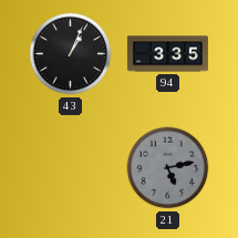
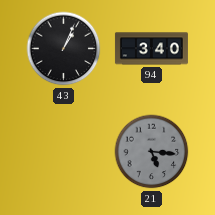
94: 3:35 -> 3:40
21: 5:13 -> 5:16
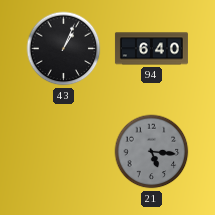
94: 3:40 -> 6:40
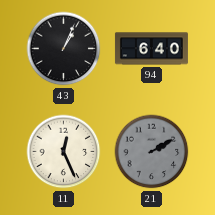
11: none -> 12:26
21: 5:16 -> 2:10
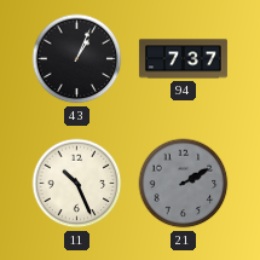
94: 6:40 -> 7:37
11: 12:26 -> 10:26
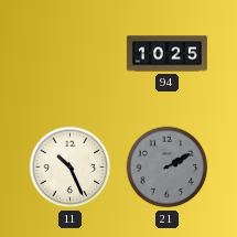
43: 1:04 -> none
94: 7:37 -> 10:25
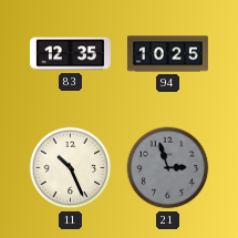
83: none -> 12:35
21: 2:10 -> 2:57
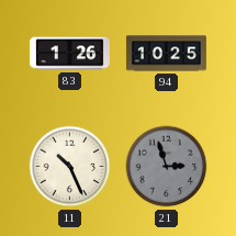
83: 12:35 -> 1:26
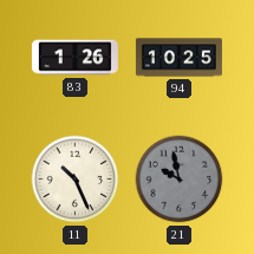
21: 2:57 -> 9:58
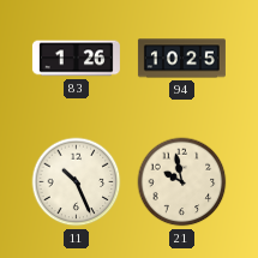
21 dial: grey -> cream
